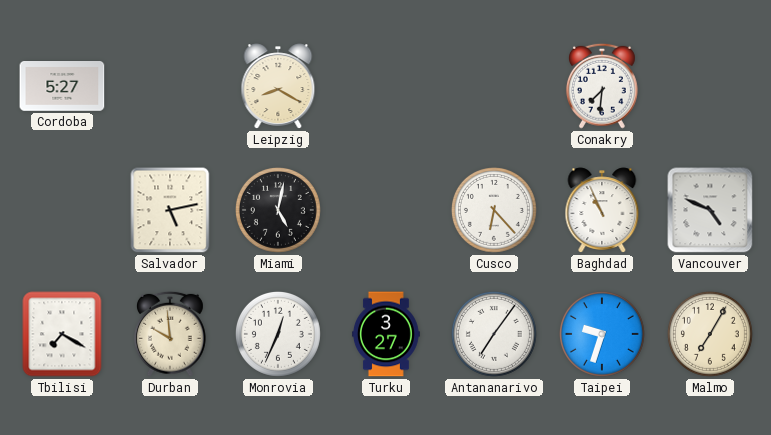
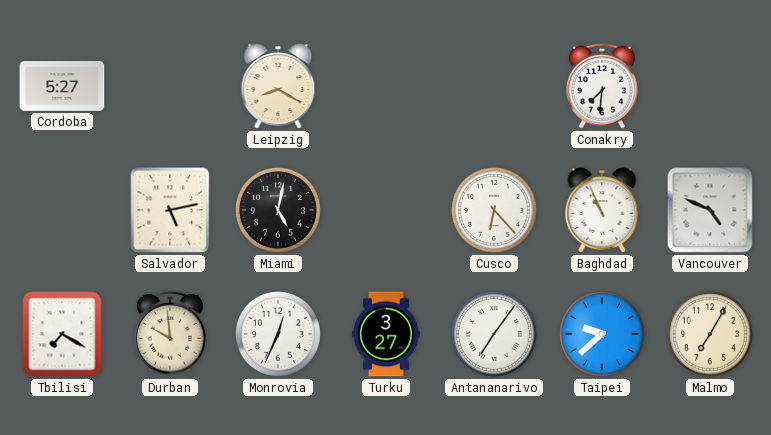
Taipei: 9:33 -> 9:38
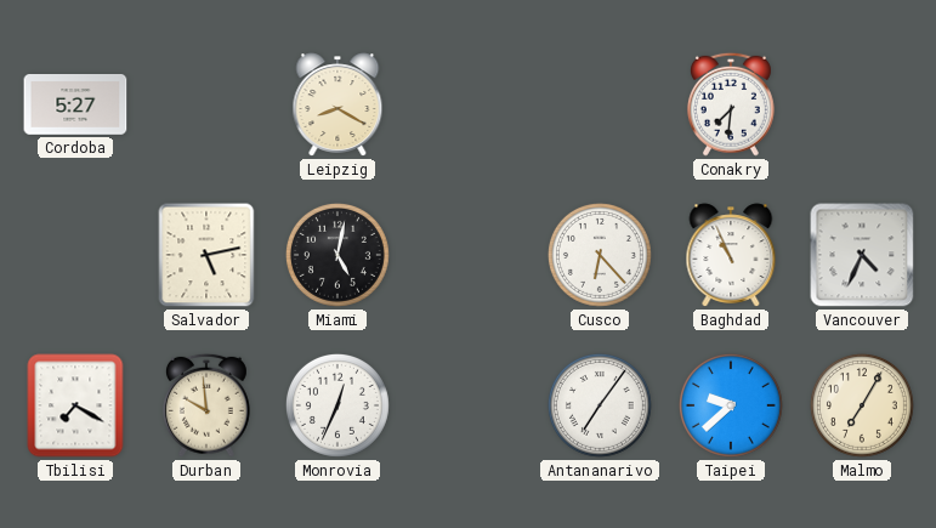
Vancouver: 4:49 -> 4:34
Turku: 3:27 -> none
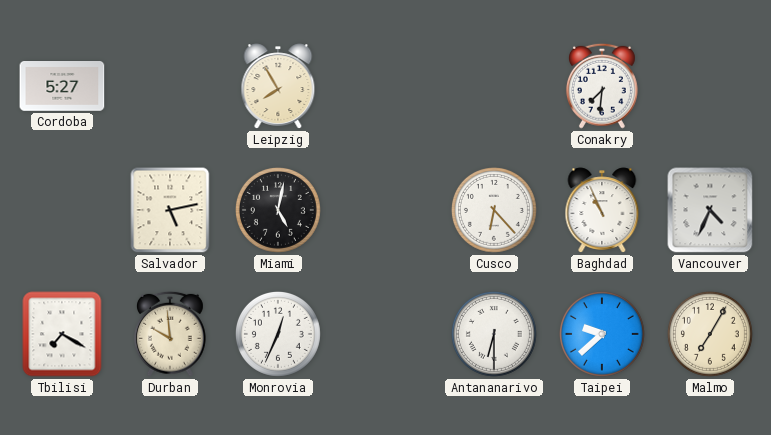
Leipzig: 8:20 -> 7:55
Antananarivo: 7:06 -> 6:30
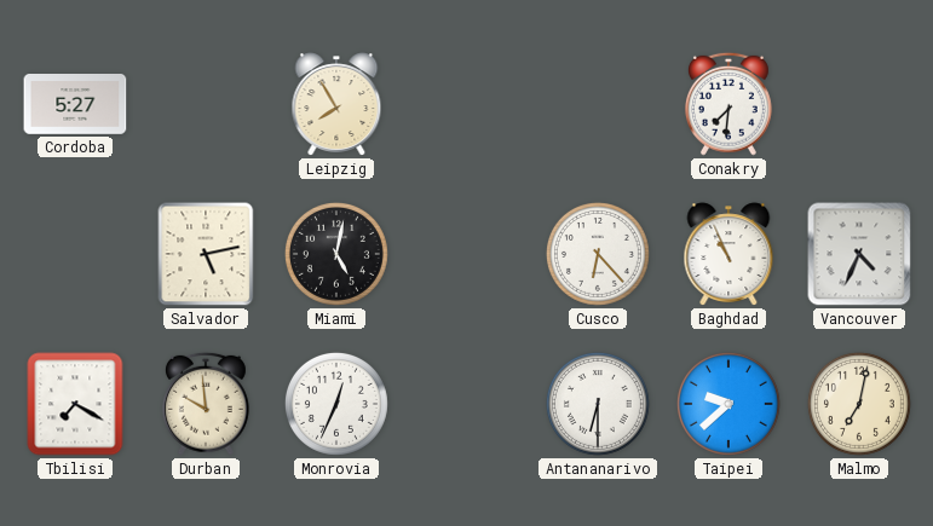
Malmo: 7:05 -> 7:02
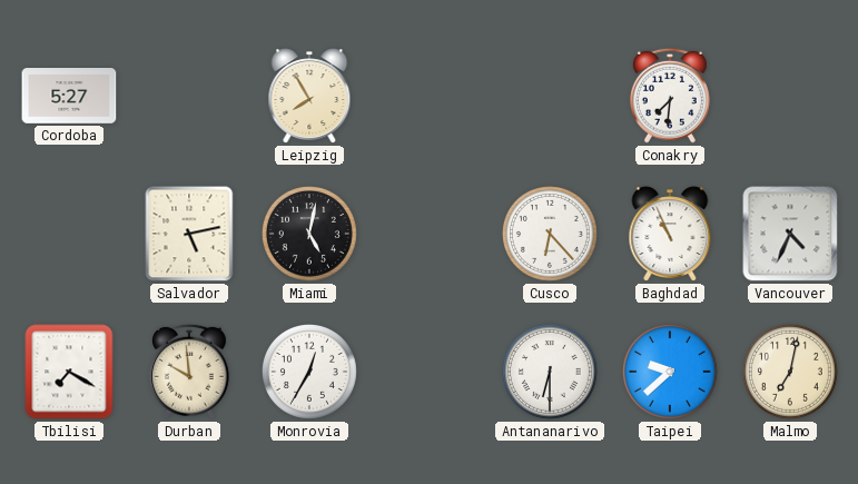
Monrovia: 12:34 -> 12:35
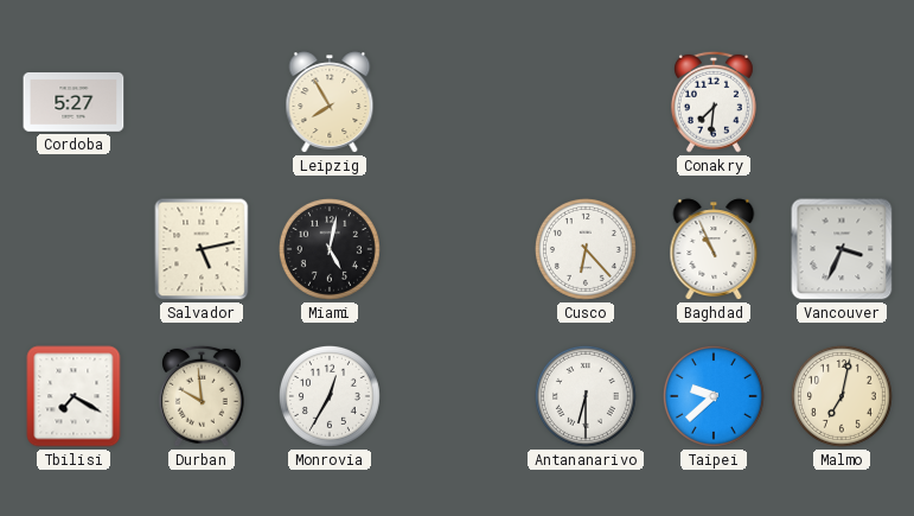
Vancouver: 4:34 -> 3:34
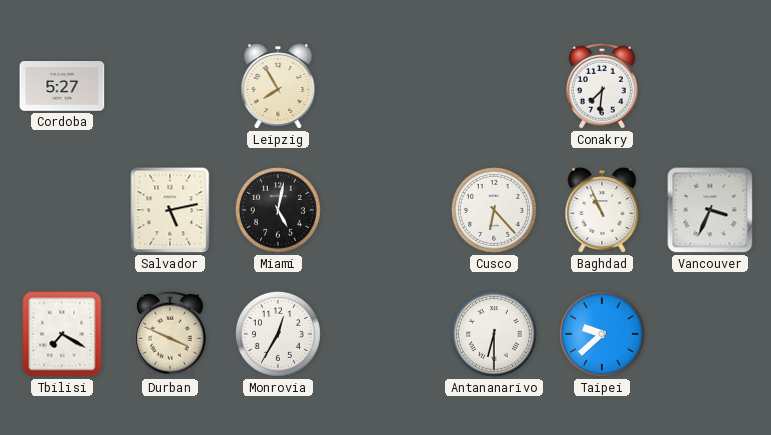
Durban: 9:59 -> 3:49
Malmo: 7:02 -> none
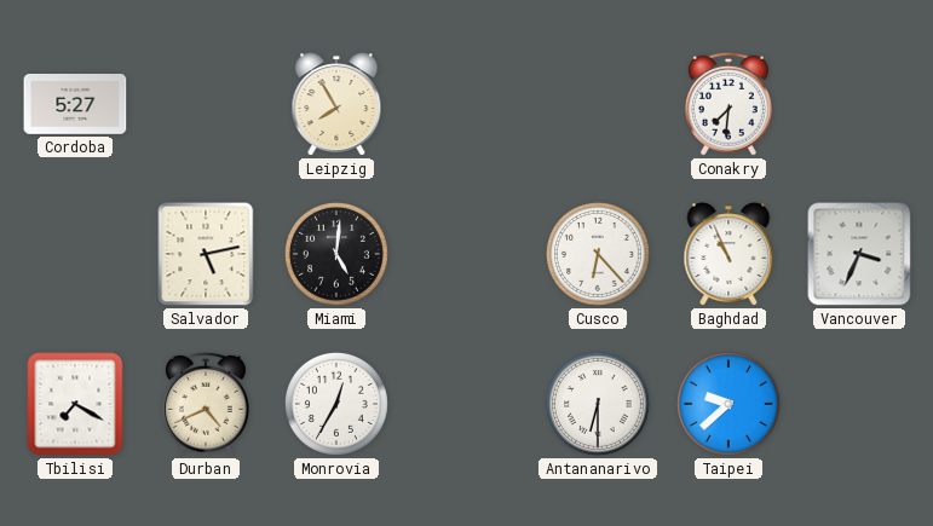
Miami: 5:02 -> 5:01
Durban: 3:49 -> 4:41
